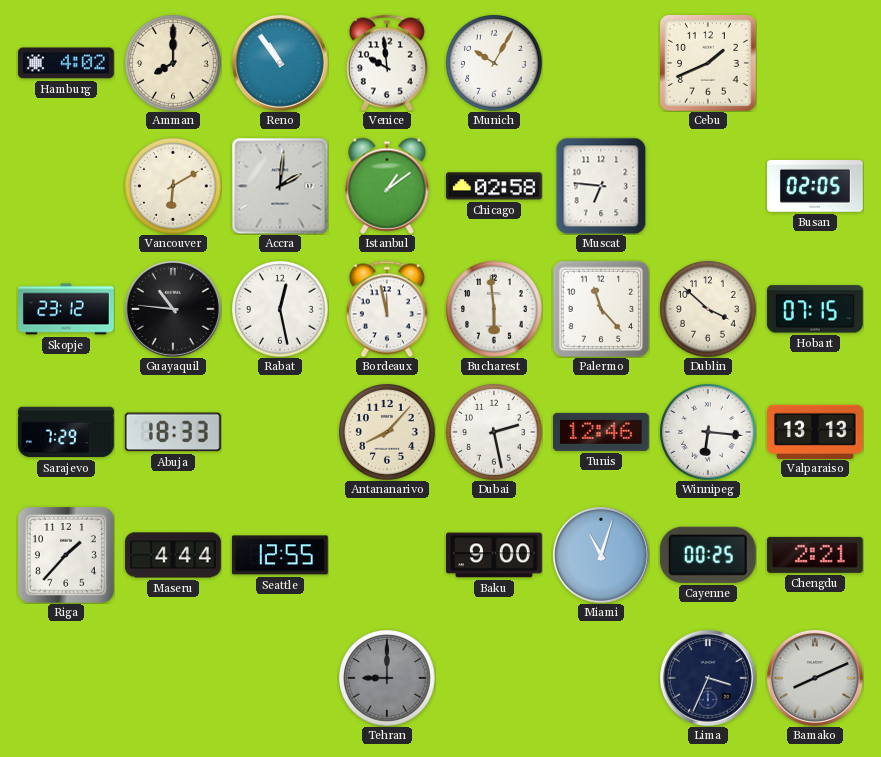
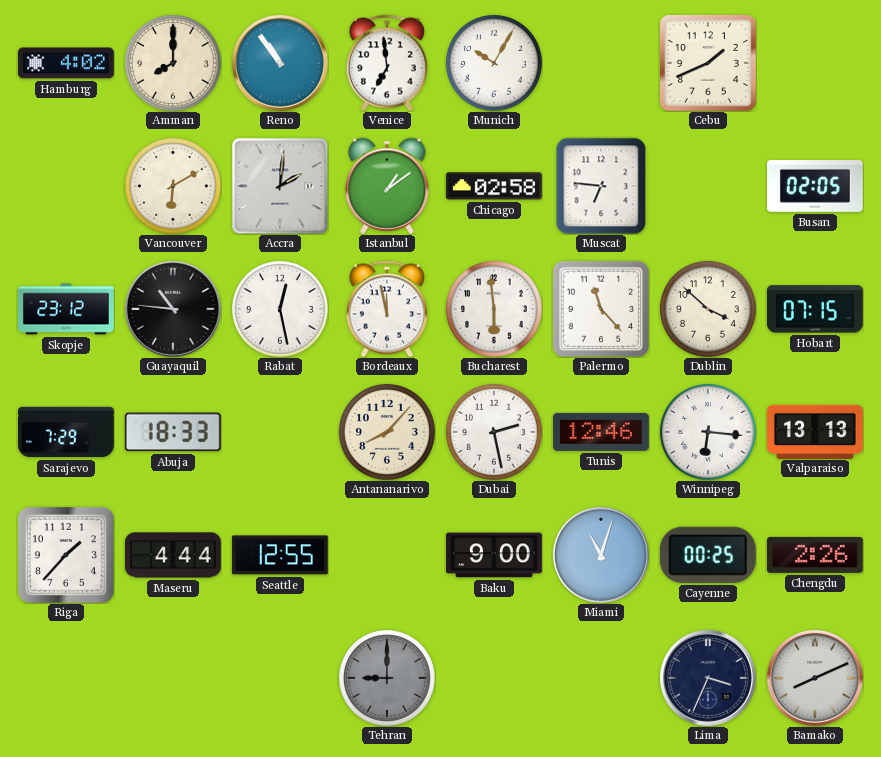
Venice: 9:59 -> 6:59
Chengdu: 2:21 -> 2:26
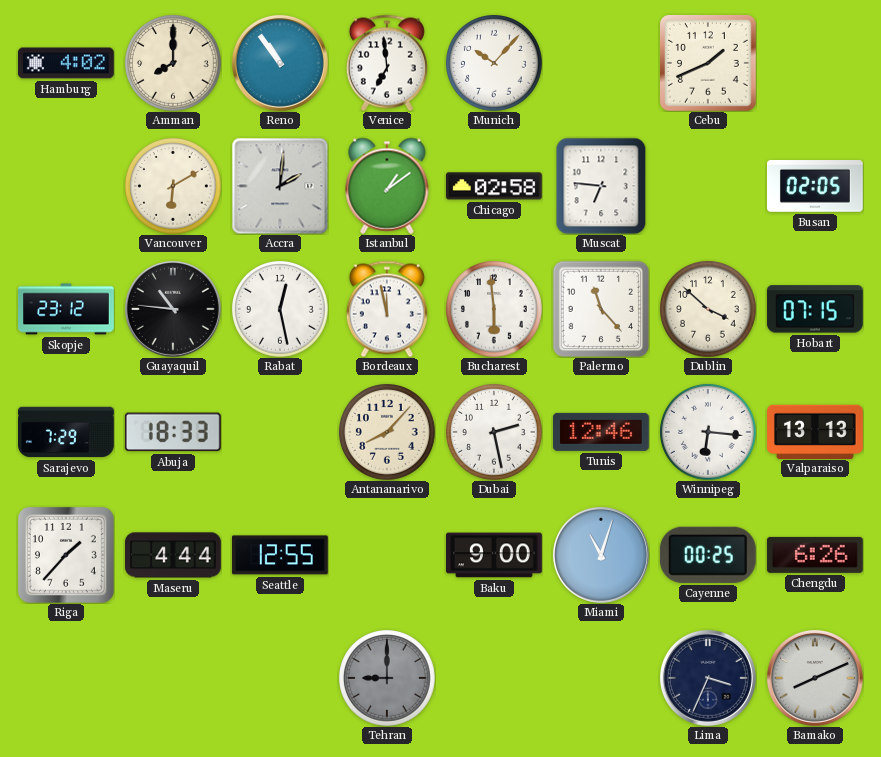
Munich: 10:05 -> 10:07
Chengdu: 2:26 -> 6:26
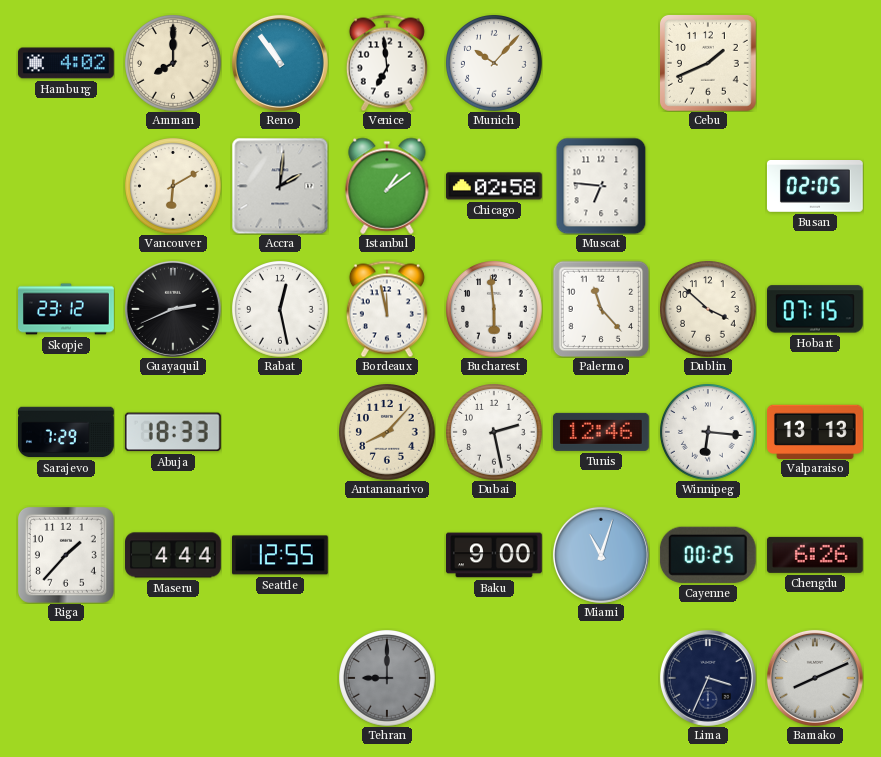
Guayaquil: 10:46 -> 2:41
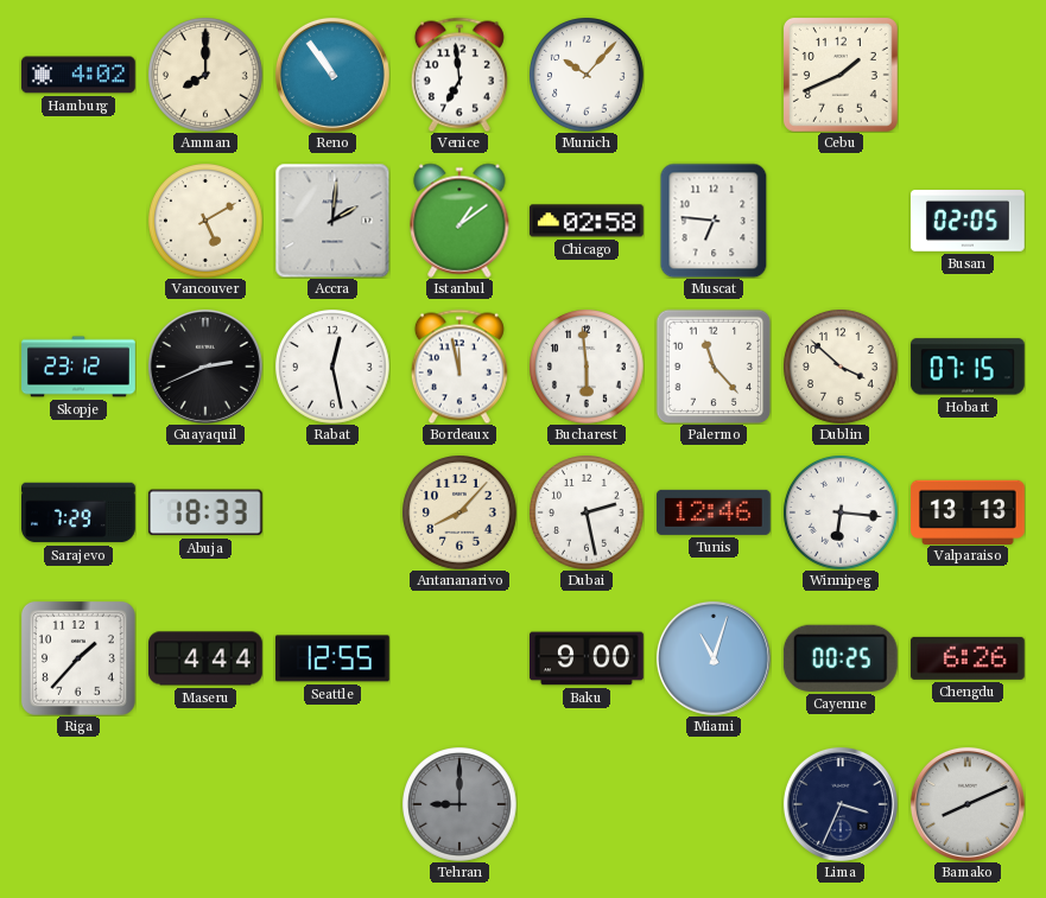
Vancouver: 6:10 -> 5:10
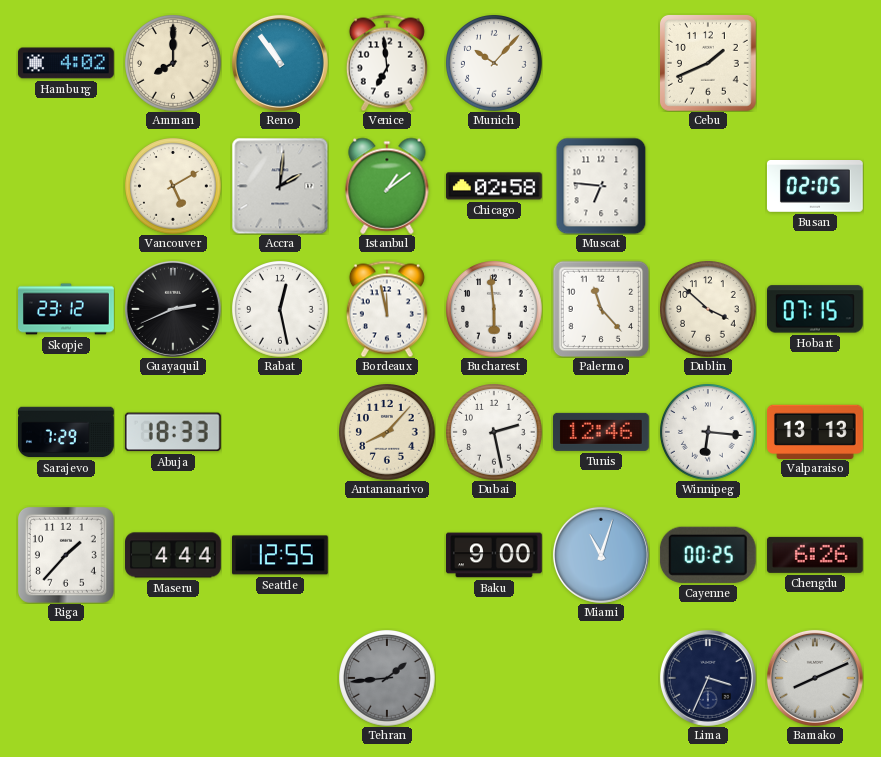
Tehran: 9:00 -> 1:44
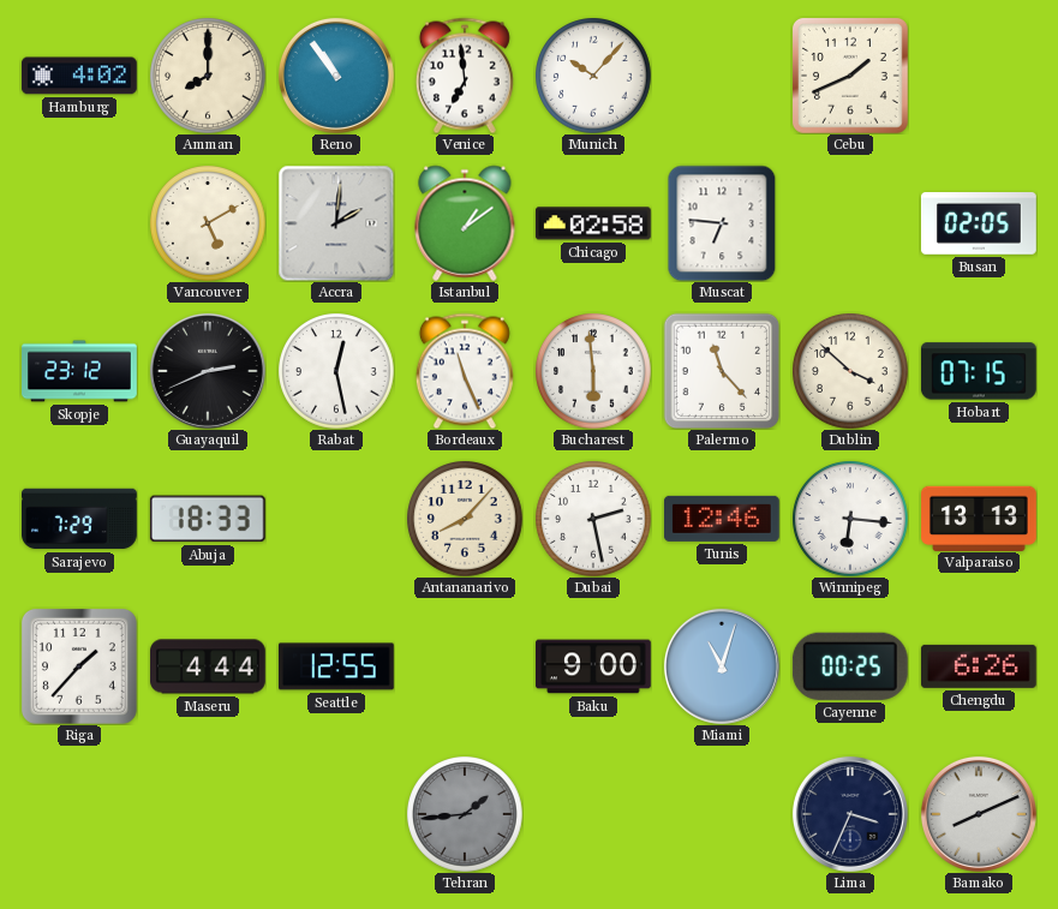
Bordeaux: 11:58 -> 11:26
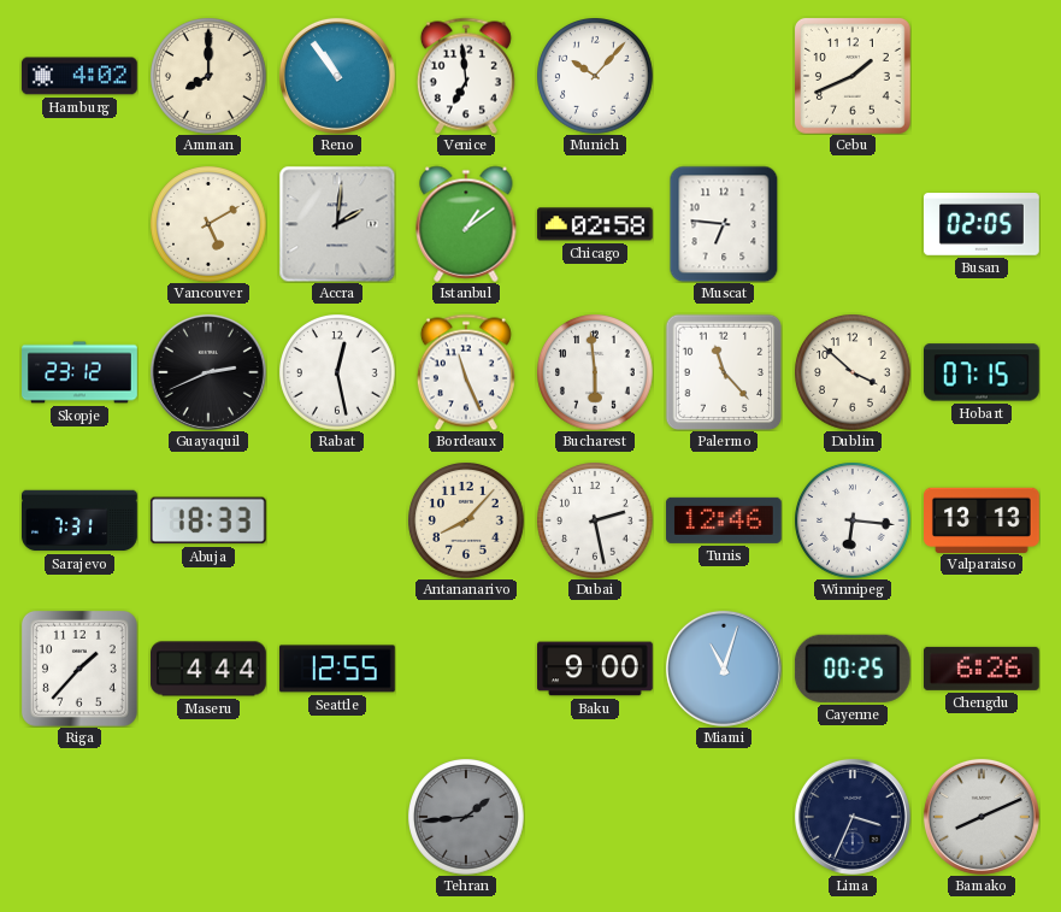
Sarajevo: 7:29 -> 7:31
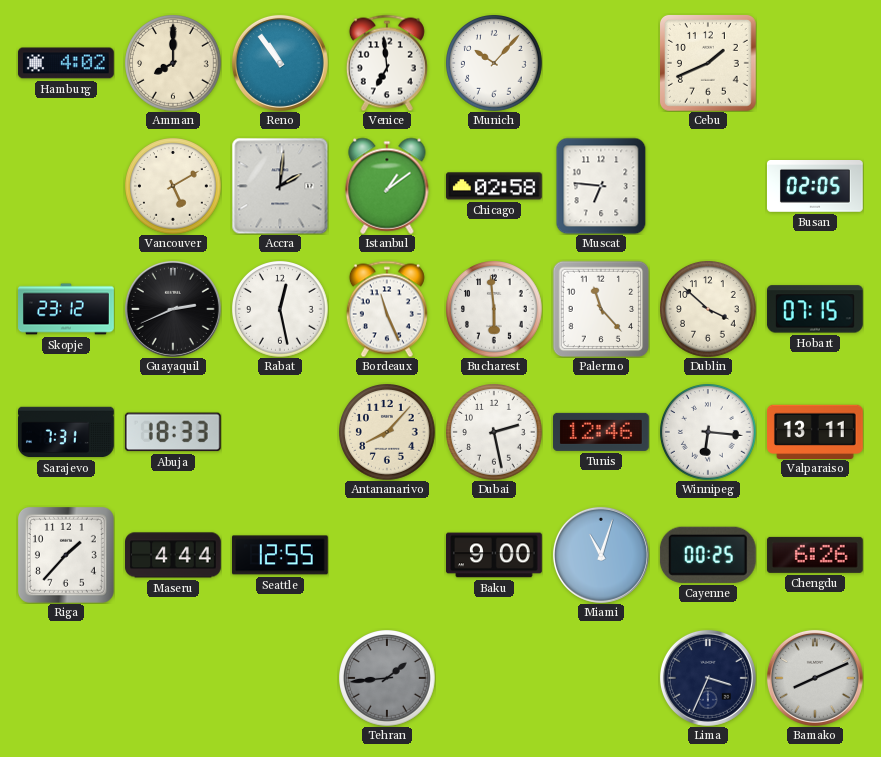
Valparaiso: 13:13 -> 13:11
